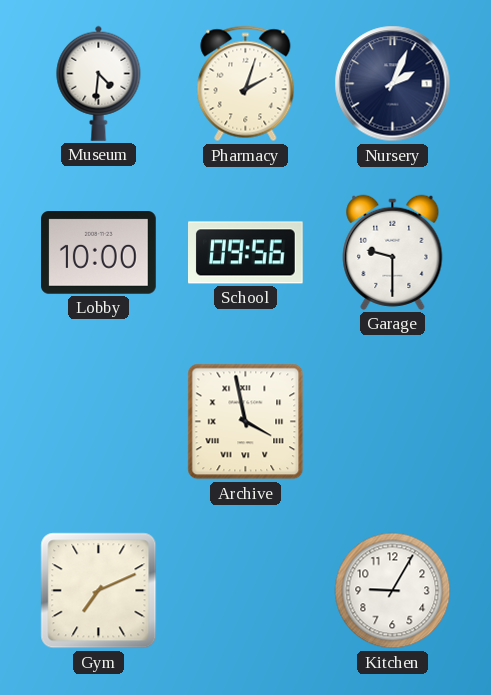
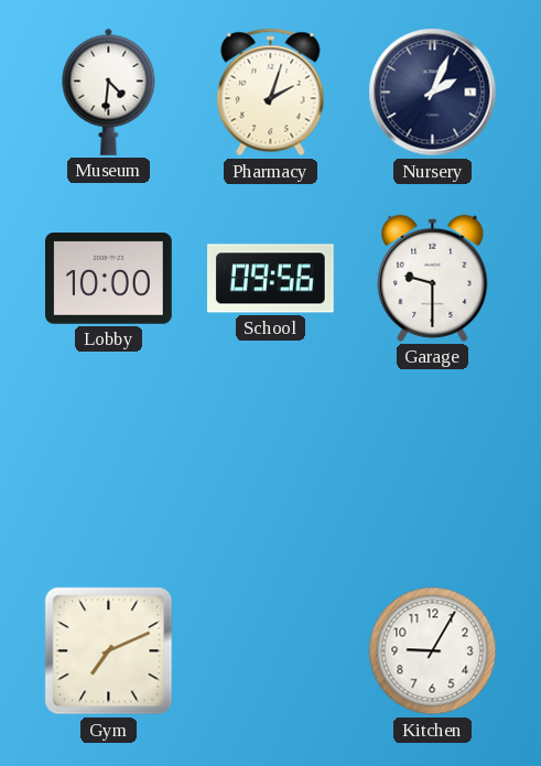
Archive: 3:58 -> none
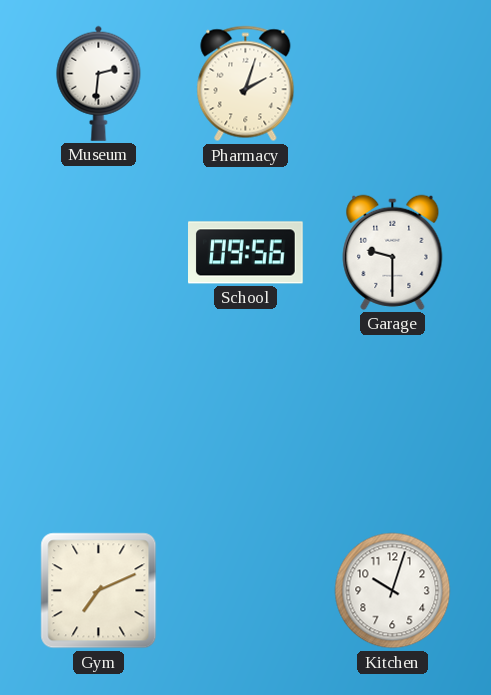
Museum: 4:31 -> 2:31
Nursery: 2:04 -> none
Lobby: 10:00 -> none
Kitchen: 9:05 -> 10:03
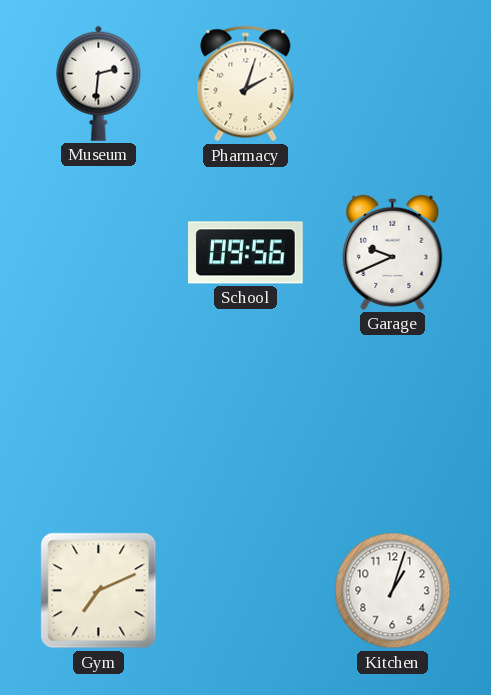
Garage: 9:30 -> 9:41
Kitchen: 10:03 -> 1:03
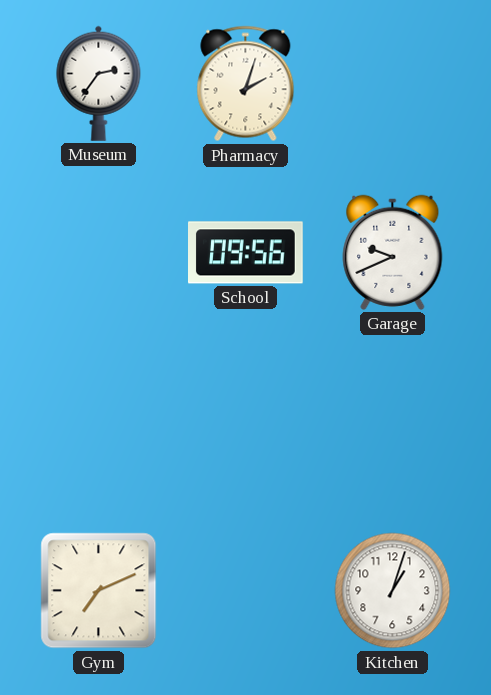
Museum: 2:31 -> 2:36
